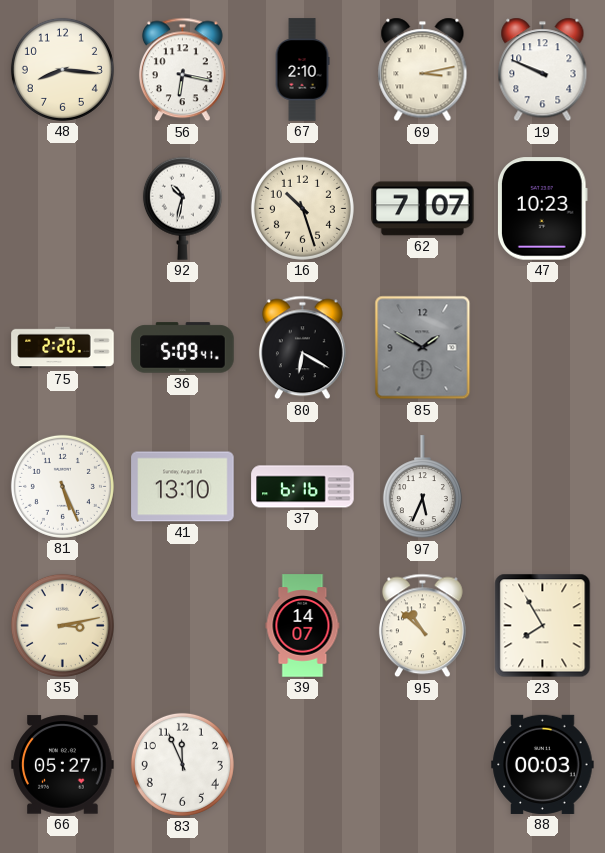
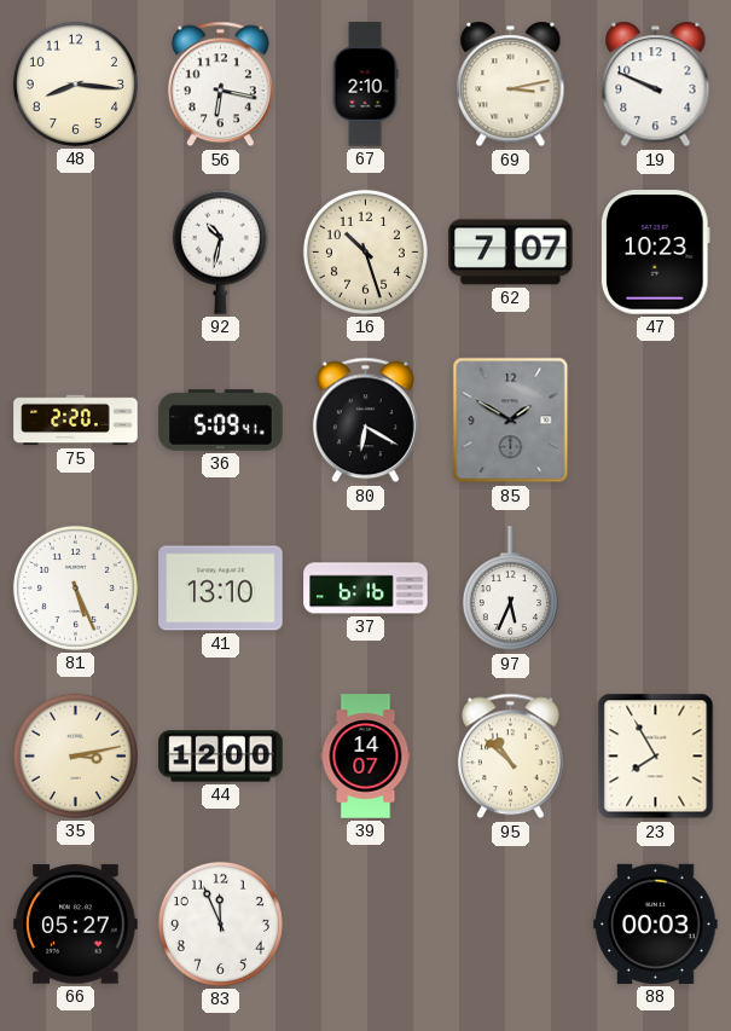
44: none -> 12:00
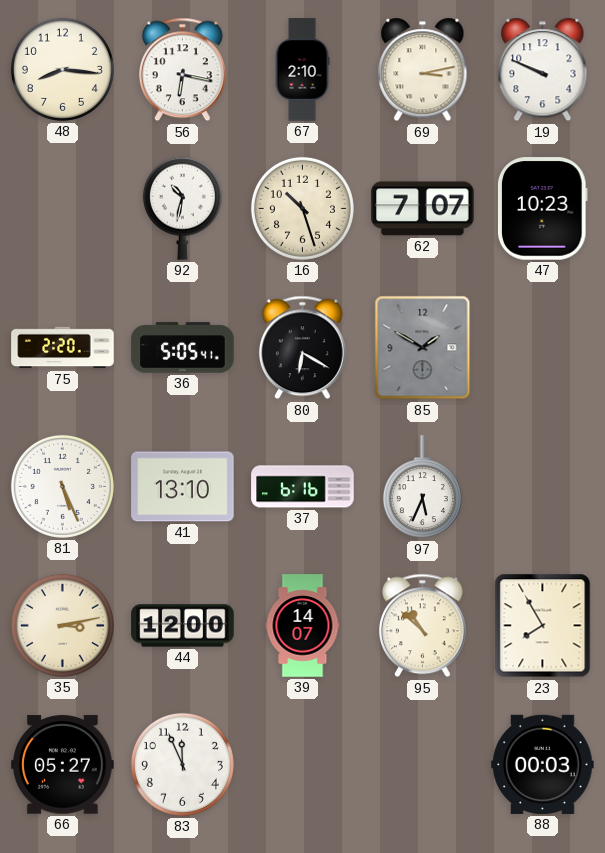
36: 5:09 -> 5:05
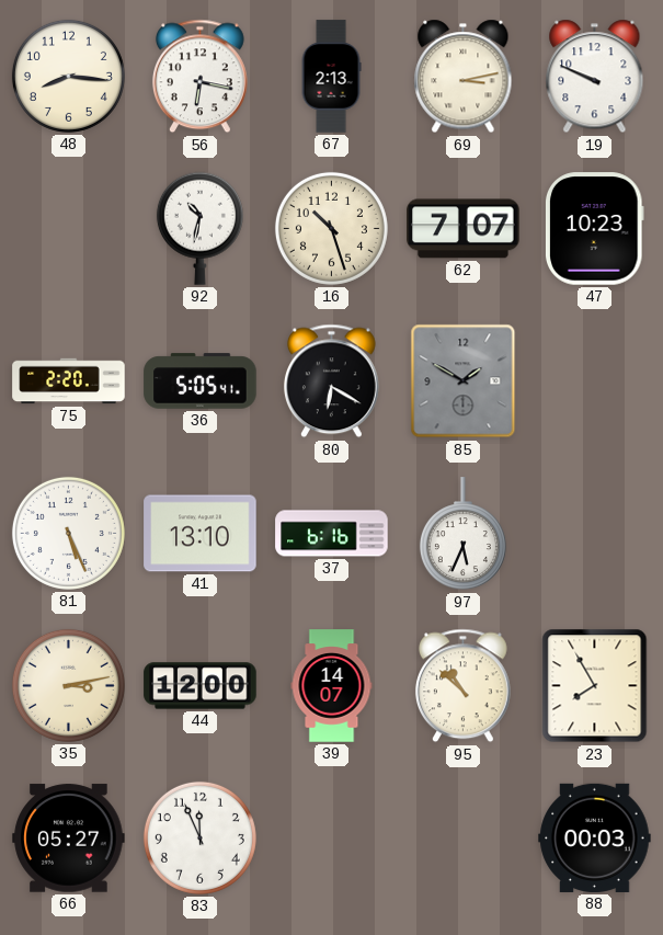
67: 2:10 -> 2:13
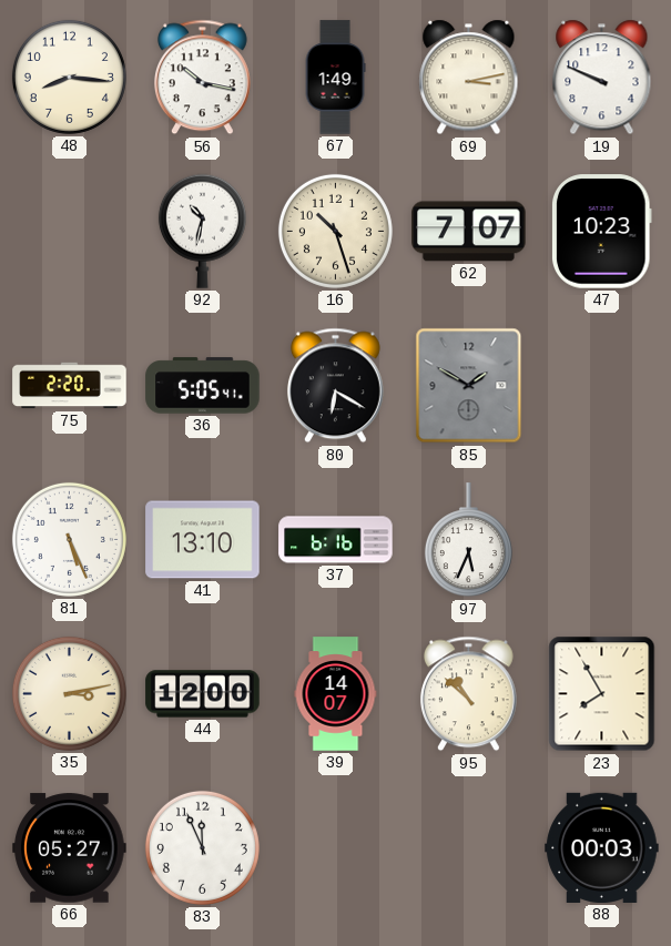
56: 6:17 -> 10:17
67: 2:13 -> 1:49
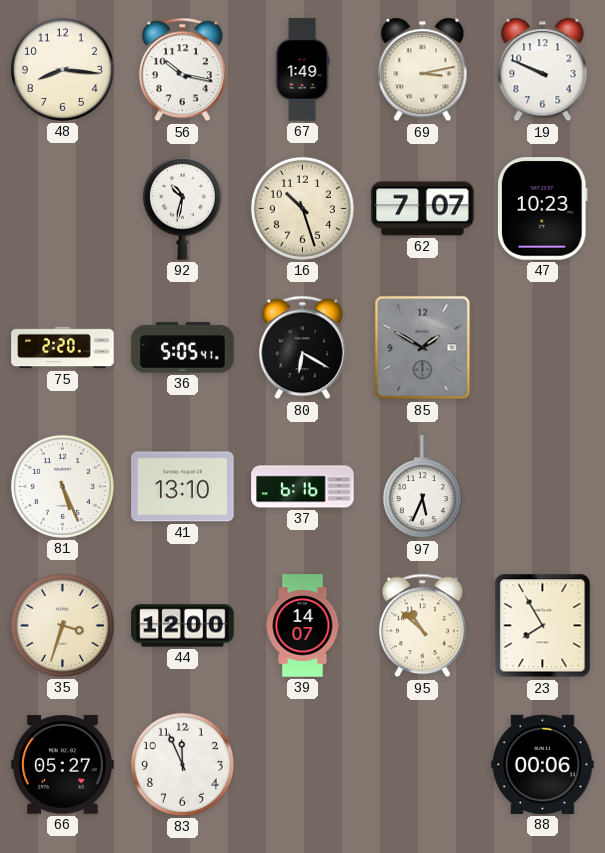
35: 3:13 -> 3:33
88: 00:03 -> 00:06
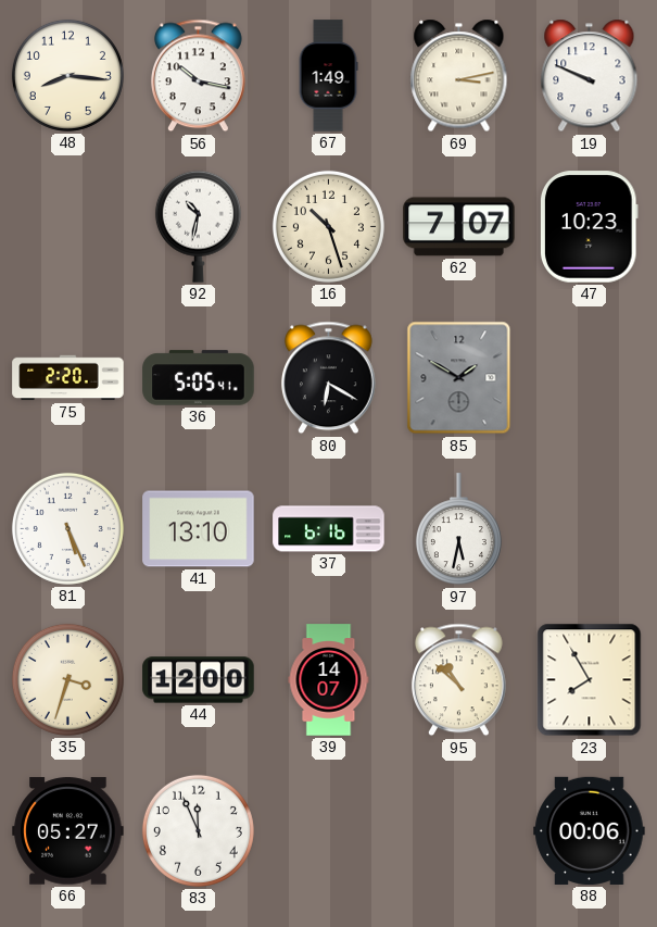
97: 5:34 -> 5:32
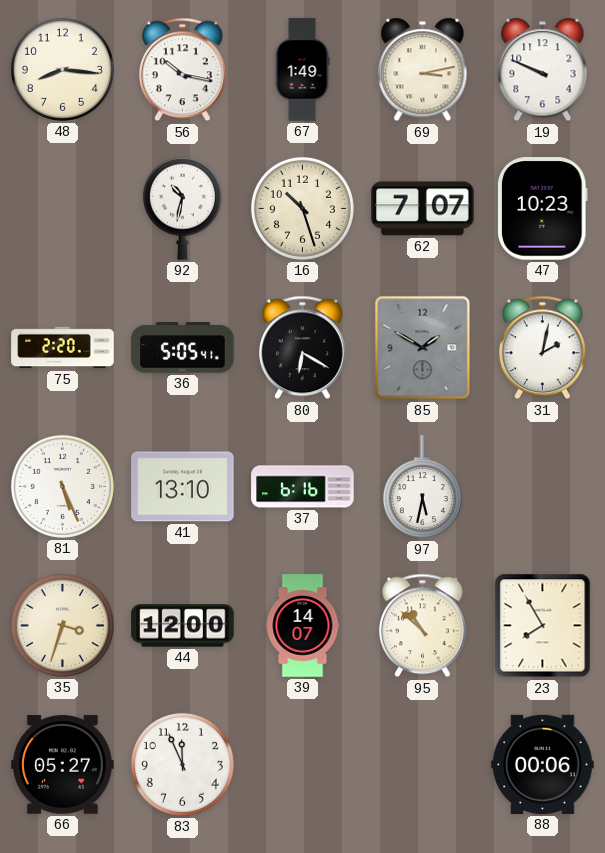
31: none -> 2:02
